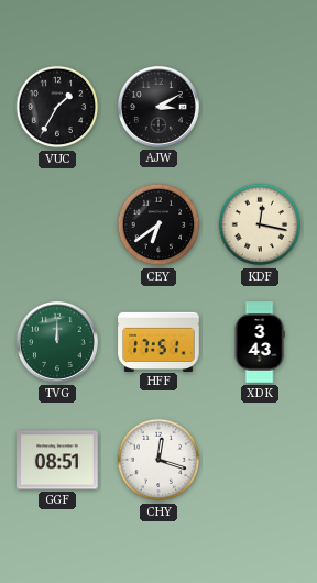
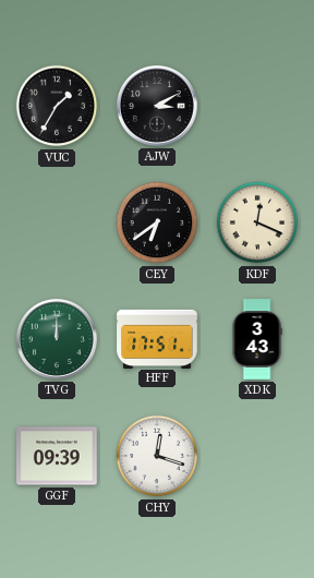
KDF: 12:17 -> 12:19
GGF: 08:51 -> 09:39
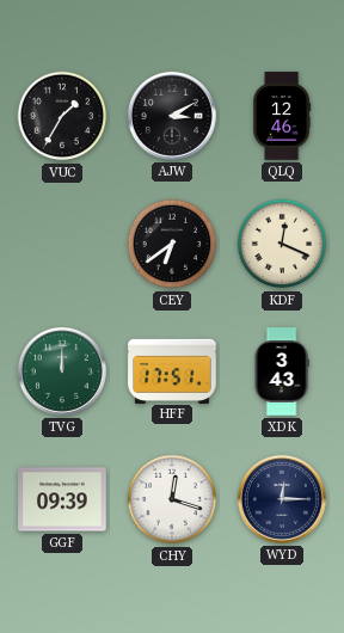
QLQ: none -> 12:46
WYD: none -> 12:15
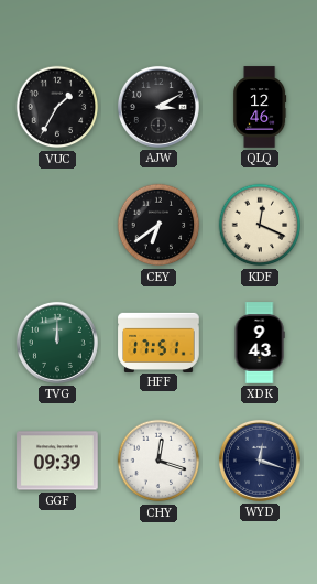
XDK: 3:43 -> 9:43
WYD: 12:15 -> 12:18
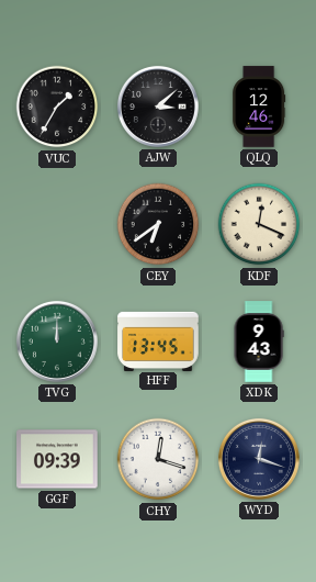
AJW: 3:10 -> 3:08
HFF: 17:51 -> 13:45
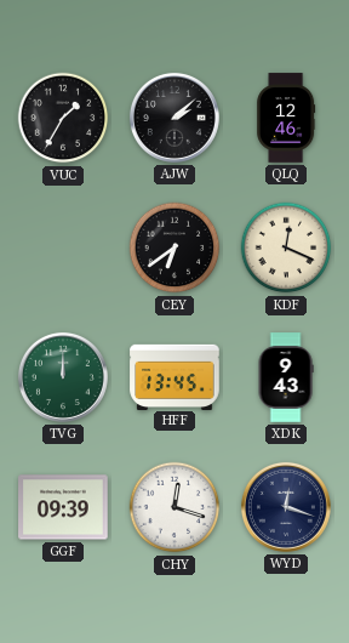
AJW: 3:08 -> 2:08
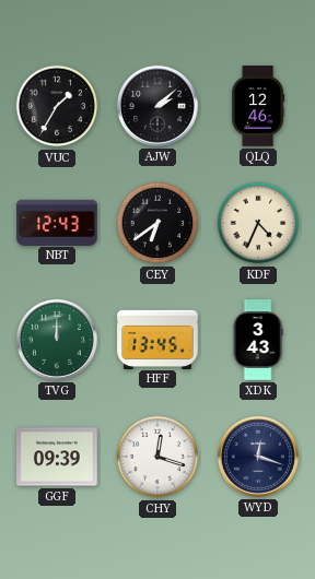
NBT: none -> 12:43
KDF: 12:19 -> 4:34
XDK: 9:43 -> 3:43
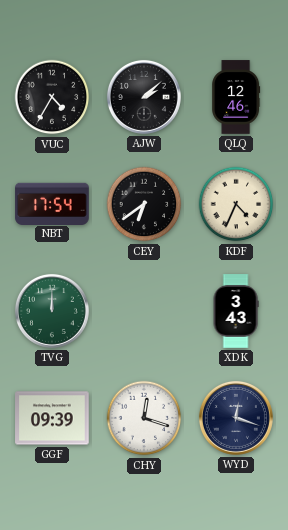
VUC: 1:35 -> 4:35
NBT: 12:43 -> 17:54
HFF: 13:45 -> none
